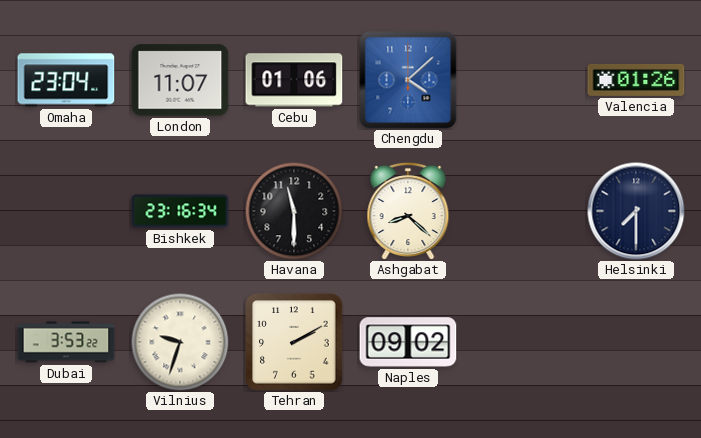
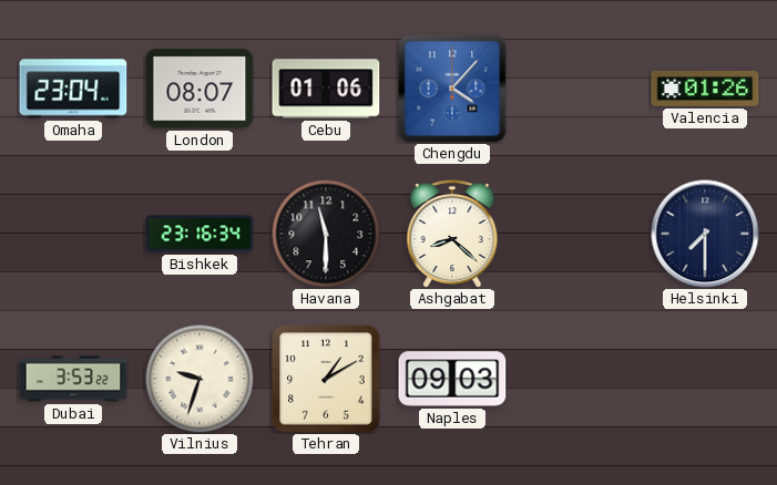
London: 11:07 -> 08:07
Chengdu: 4:08 -> 4:07
Tehran: 2:10 -> 1:10
Naples: 09:02 -> 09:03
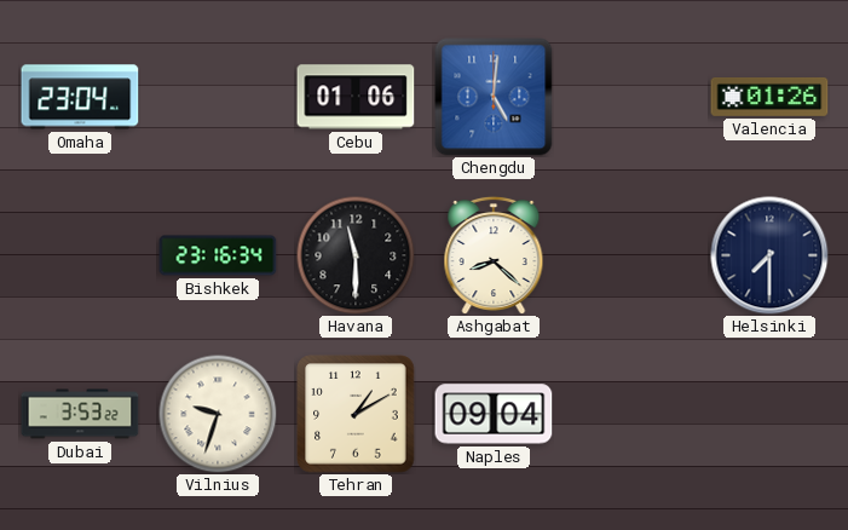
London: 08:07 -> none
Chengdu: 4:07 -> 5:01
Naples: 09:03 -> 09:04
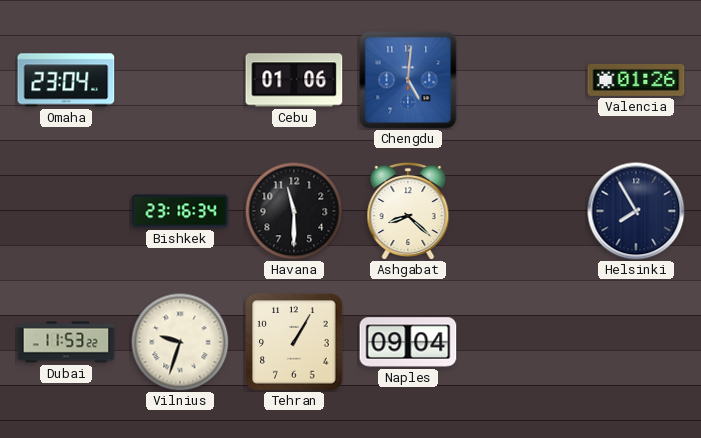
Helsinki: 7:30 -> 7:55
Dubai: 3:53 -> 11:53
Tehran: 1:10 -> 1:05
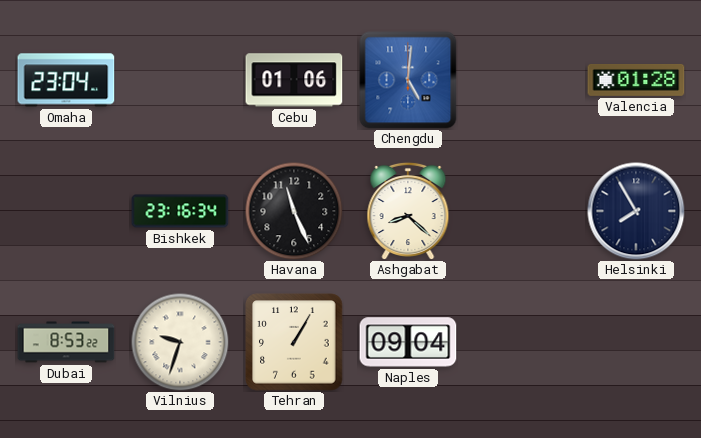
Valencia: 01:26 -> 01:28
Havana: 11:30 -> 11:26
Dubai: 11:53 -> 8:53
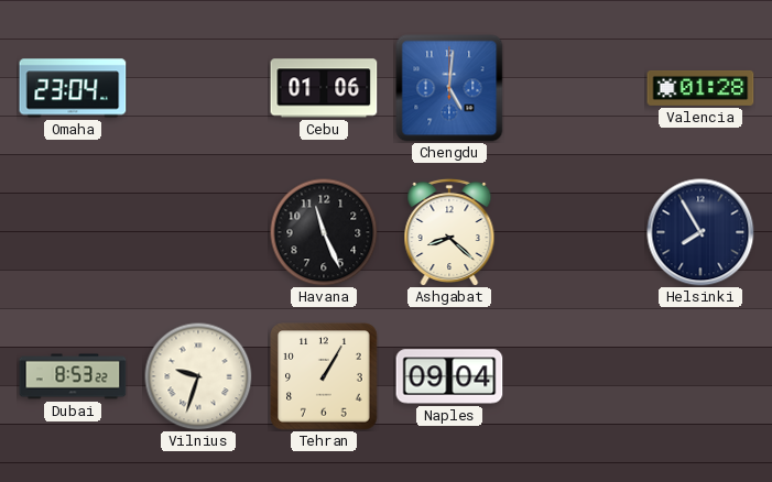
Bishkek: 23:16 -> none
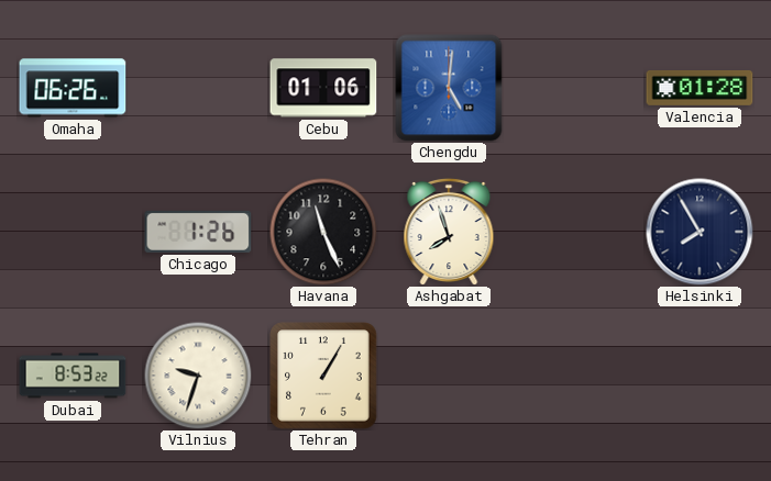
Omaha: 23:04 -> 06:26
Chicago: none -> 1:26
Ashgabat: 8:22 -> 7:57
Naples: 09:04 -> none
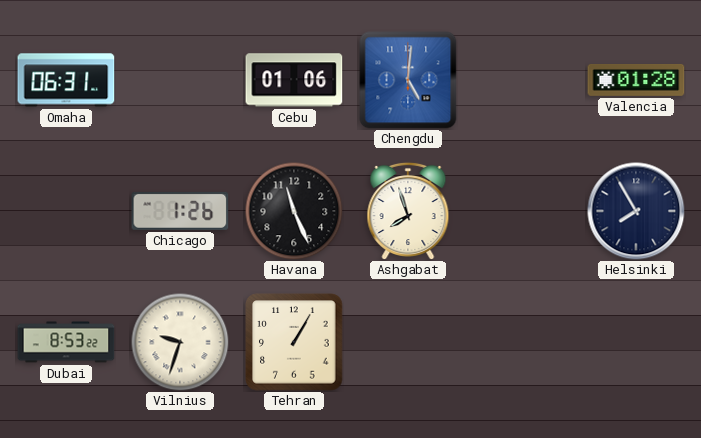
Omaha: 06:26 -> 06:31
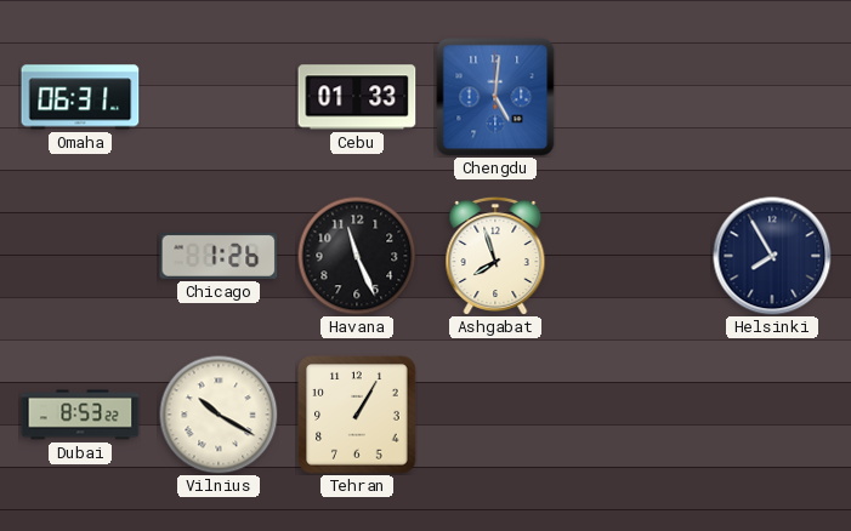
Cebu: 01:06 -> 01:33
Valencia: 01:28 -> none
Vilnius: 9:33 -> 10:20
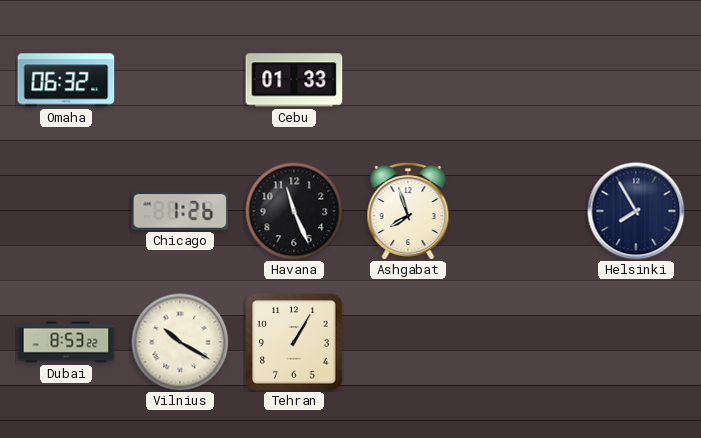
Omaha: 06:31 -> 06:32
Chengdu: 5:01 -> none
